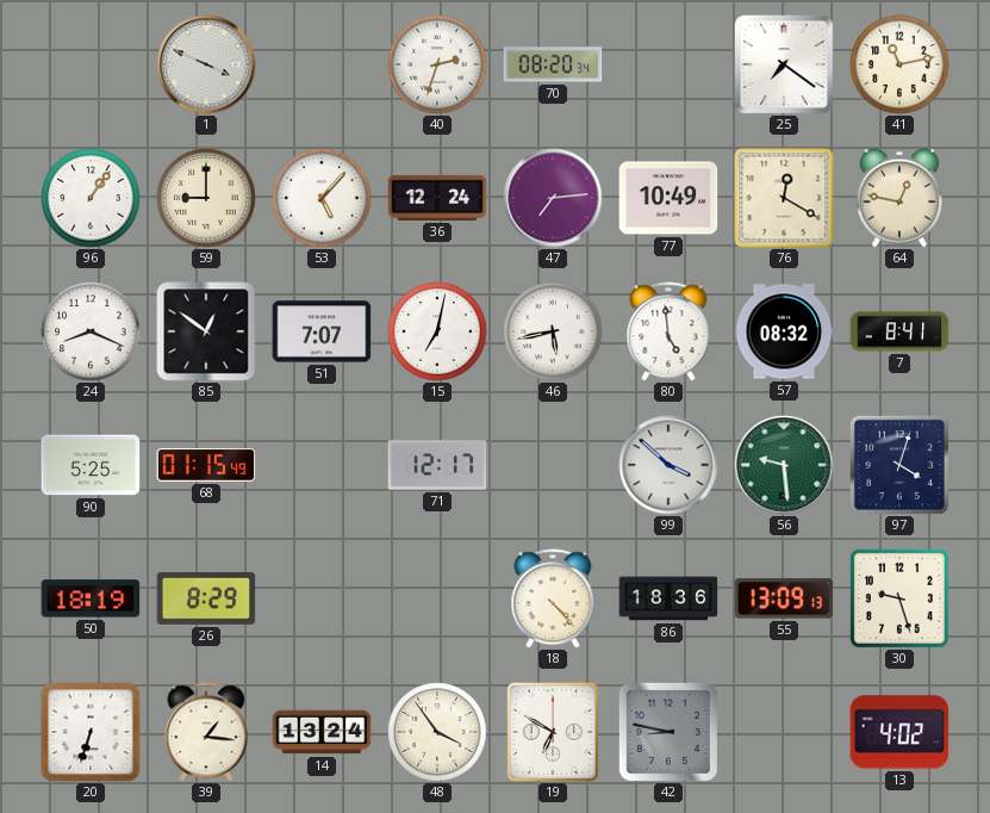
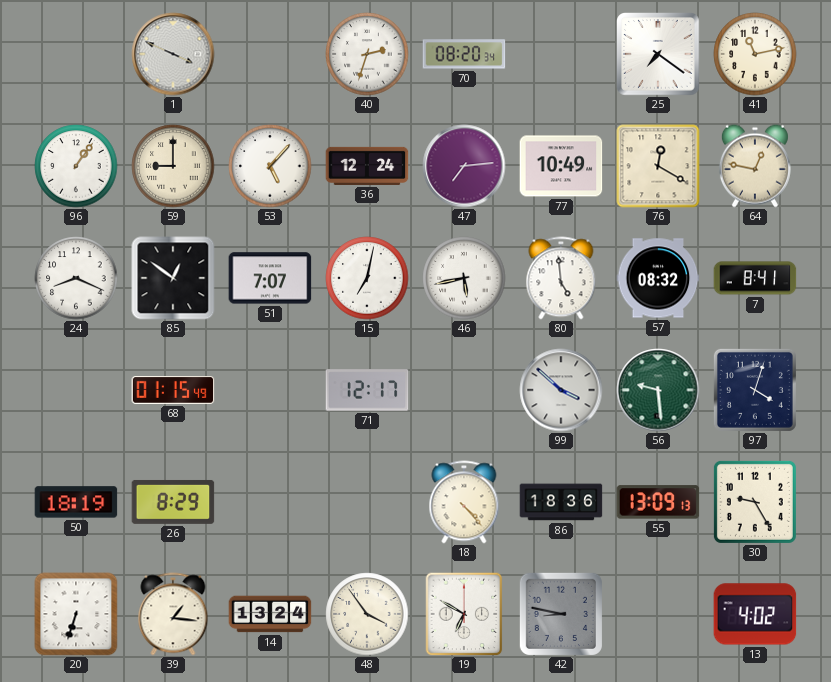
90: 5:25 -> none
30: 9:27 -> 9:25
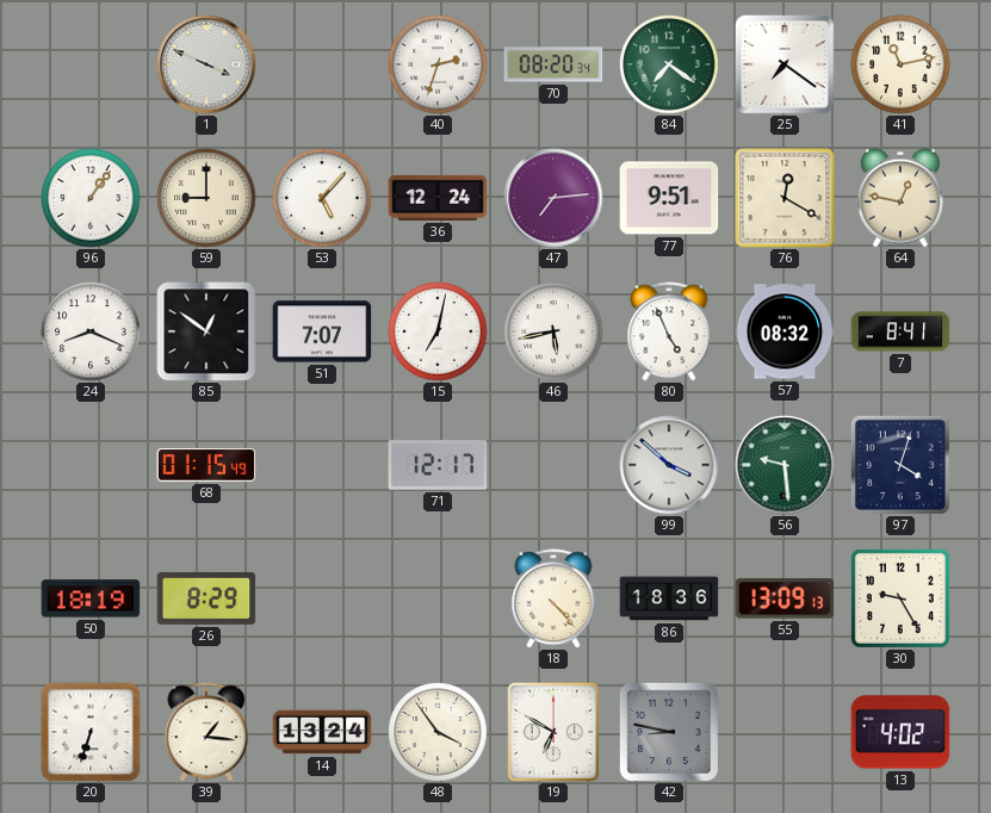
84: none -> 7:21
77: 10:49 -> 9:51
80: 4:59 -> 4:56
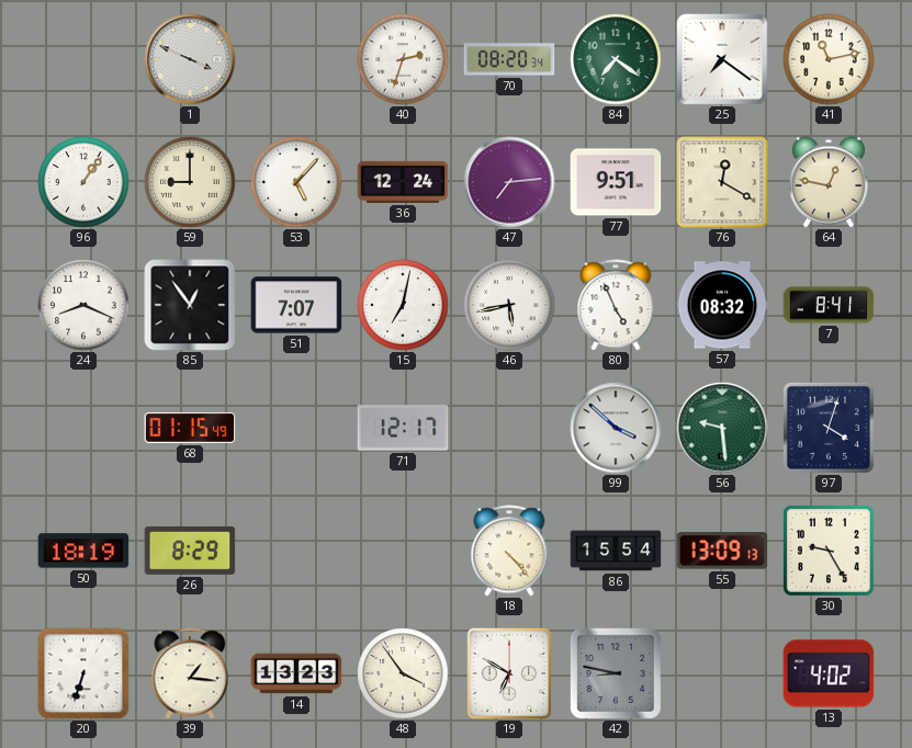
85: 12:51 -> 12:54
86: 18:36 -> 15:54
14: 13:24 -> 13:23
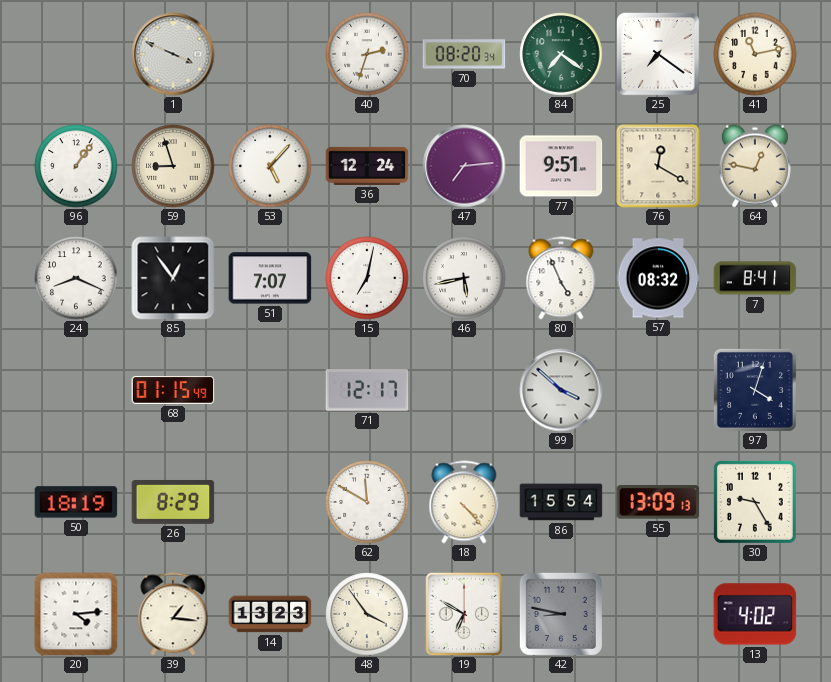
59: 9:00 -> 8:57
56: 9:29 -> none
62: none -> 11:50
20: 6:33 -> 4:14
